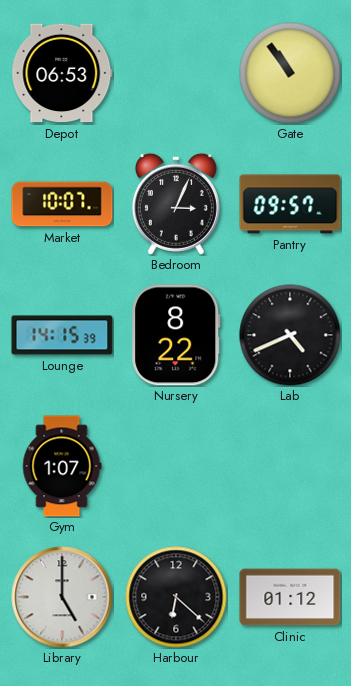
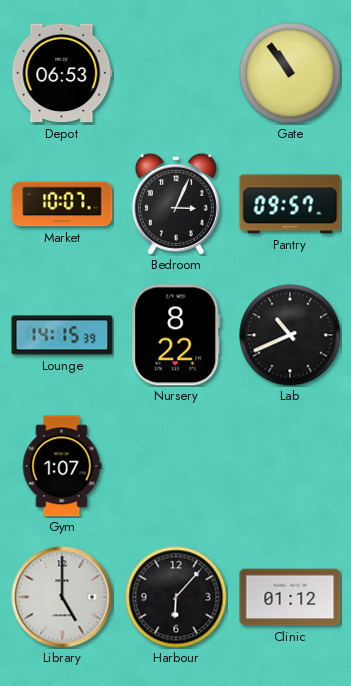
Lab: 4:41 -> 10:41
Harbour: 6:22 -> 6:07
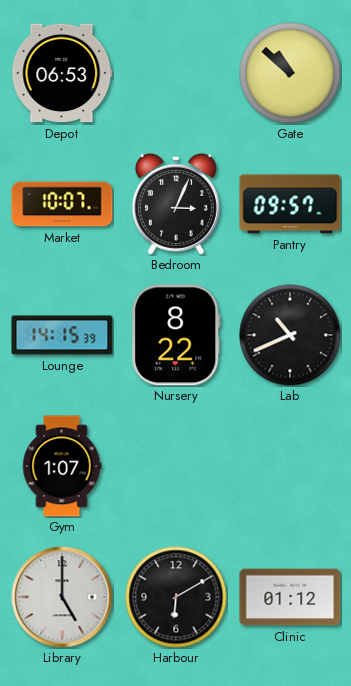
Gate: 10:54 -> 10:52
Harbour: 6:07 -> 6:10
